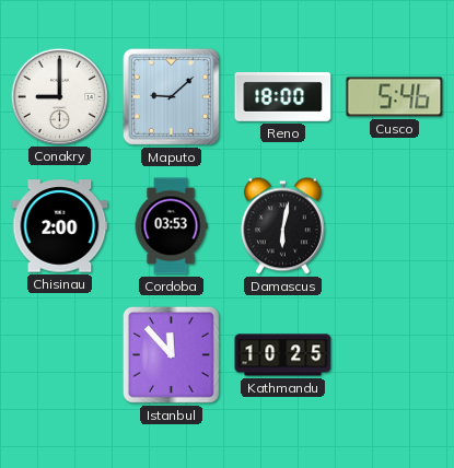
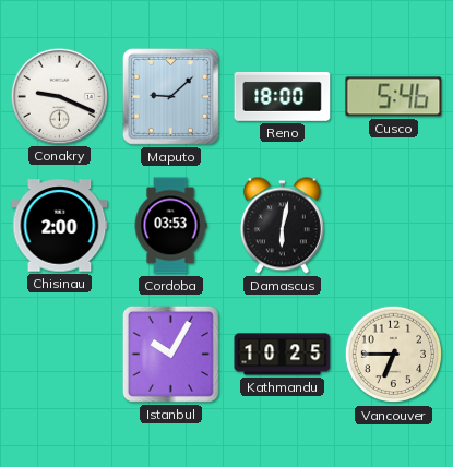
Conakry: 9:00 -> 9:19
Istanbul: 11:53 -> 10:05
Vancouver: none -> 6:45
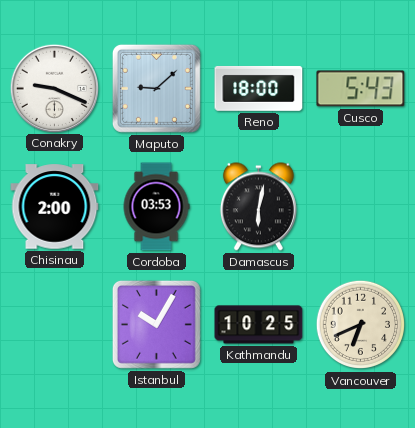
Cusco: 5:46 -> 5:43
Vancouver: 6:45 -> 6:41
